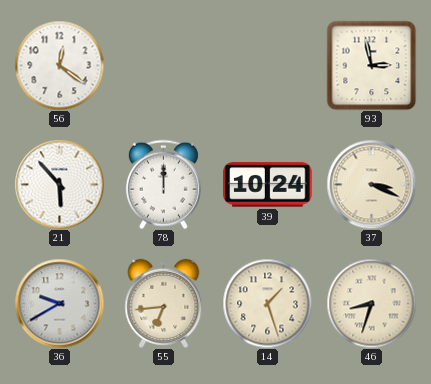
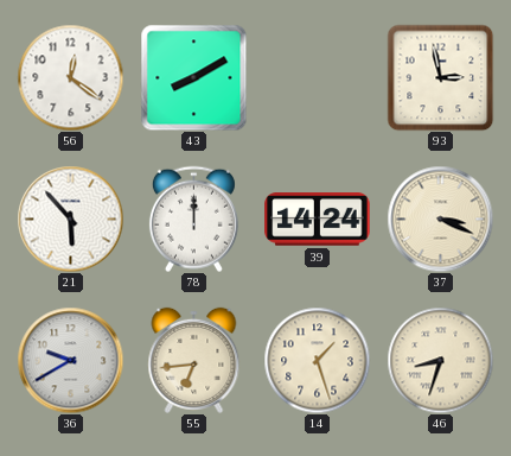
43: none -> 8:10
39: 10:24 -> 14:24
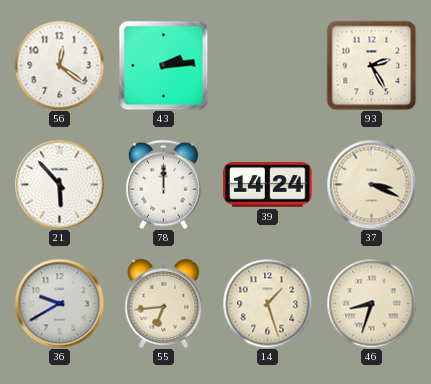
43: 8:10 -> 2:14
93: 2:58 -> 2:25
